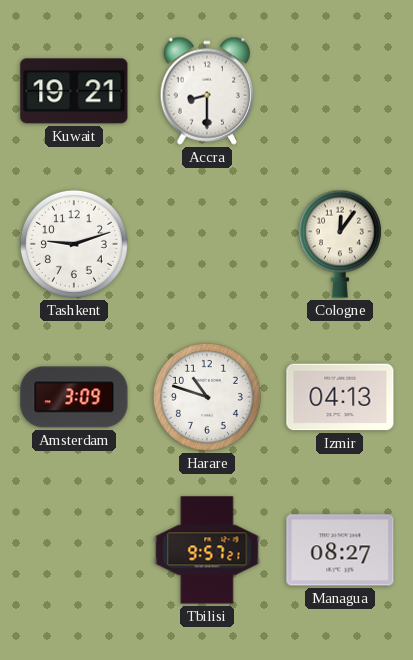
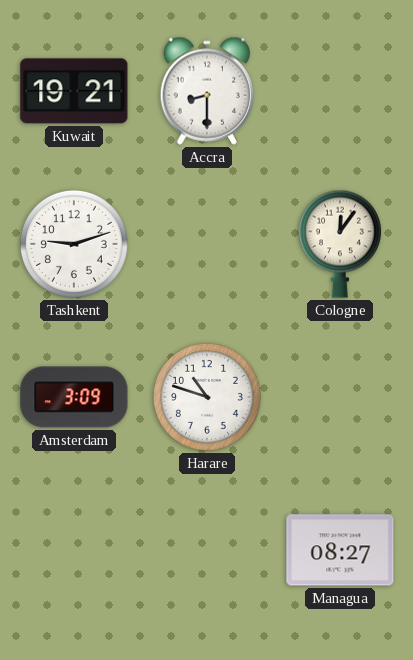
Izmir: 04:13 -> none
Tbilisi: 9:57 -> none
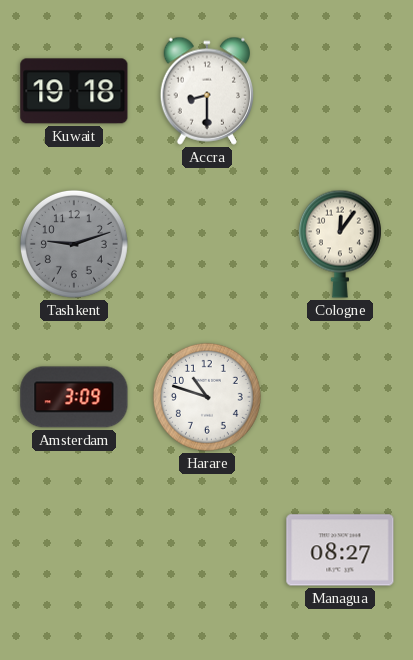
Kuwait: 19:21 -> 19:18
Tashkent dial: white -> grey
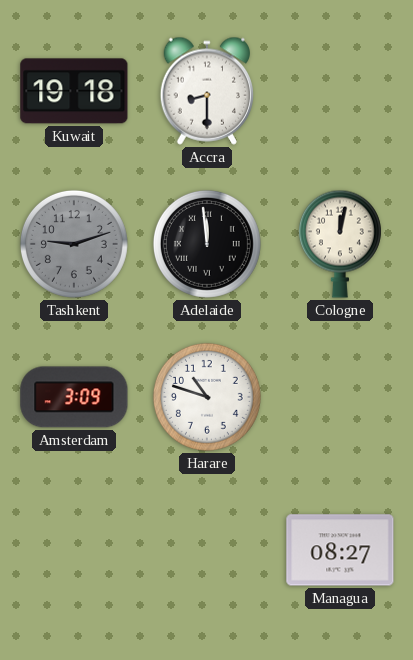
Adelaide: none -> 11:59
Cologne: 12:06 -> 12:02
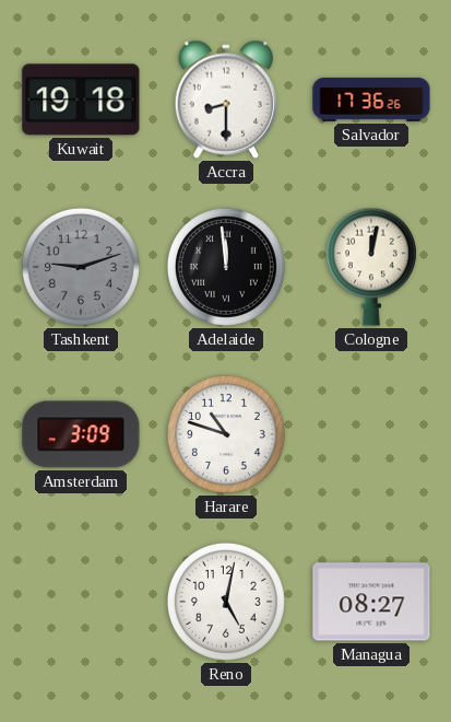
Salvador: none -> 17:36
Reno: none -> 5:02
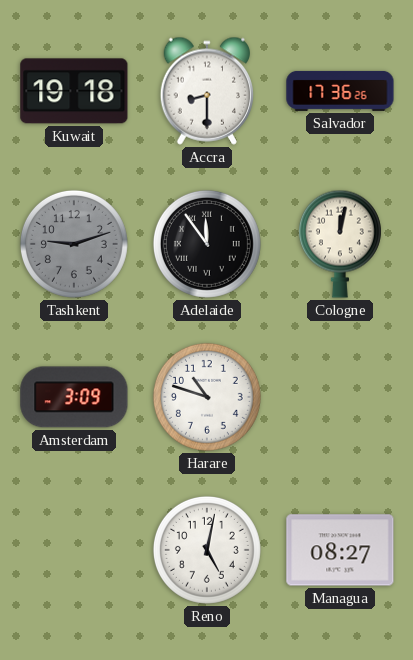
Adelaide: 11:59 -> 11:54
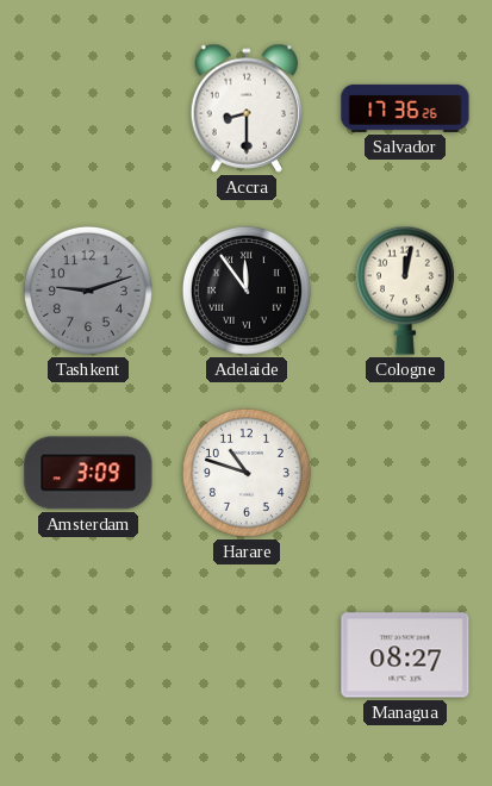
Kuwait: 19:18 -> none
Reno: 5:02 -> none
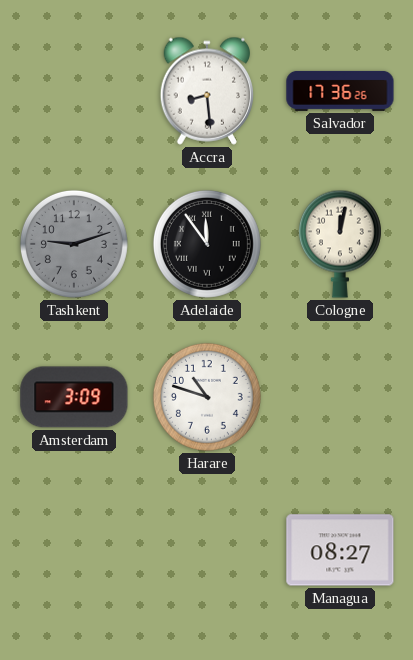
Accra: 8:30 -> 8:29
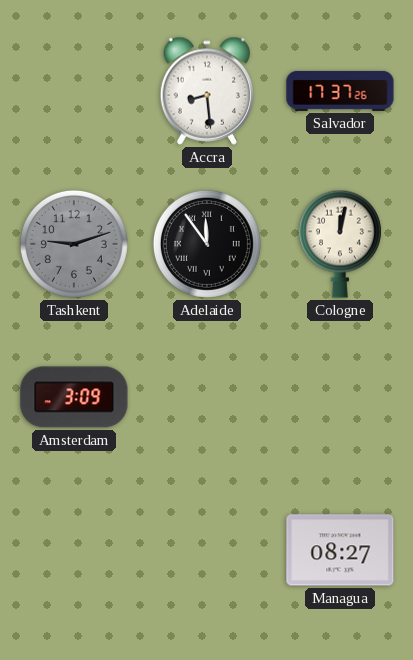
Salvador: 17:36 -> 17:37
Harare: 10:48 -> none
